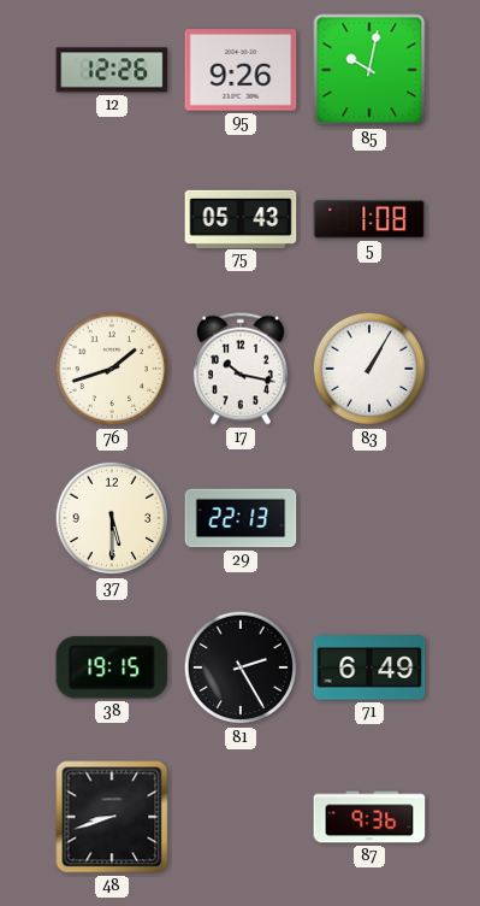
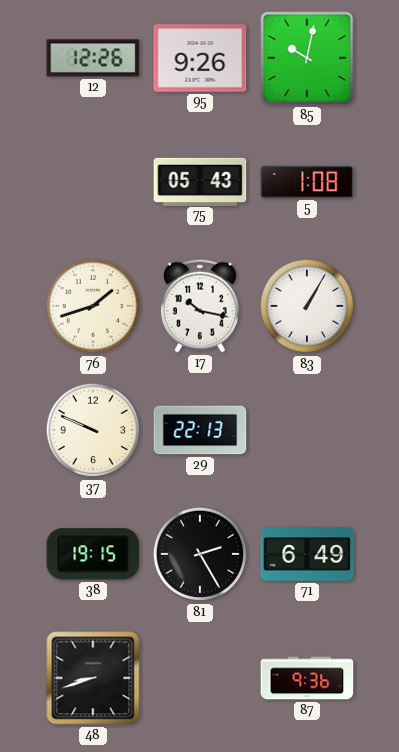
37: 5:30 -> 9:49
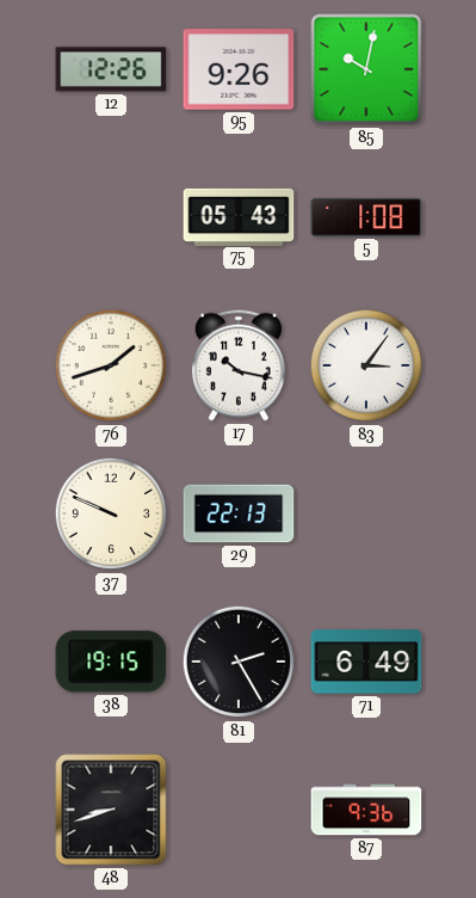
83: 1:05 -> 3:06
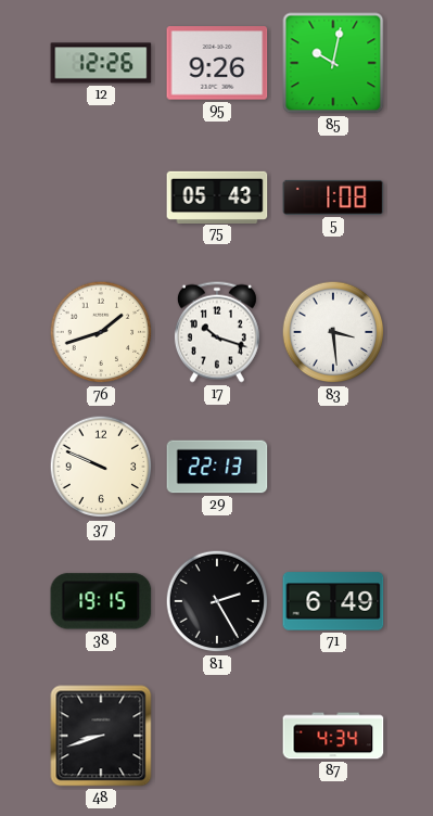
17: 10:17 -> 10:18
83: 3:06 -> 3:29
87: 9:36 -> 4:34
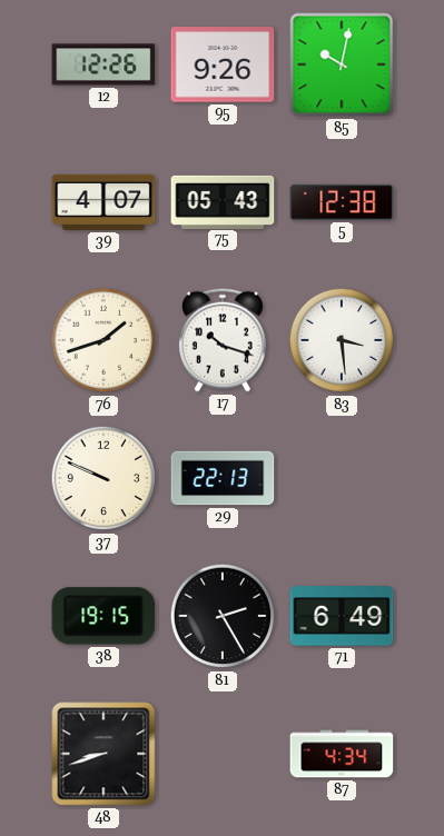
39: none -> 4:07
5: 1:08 -> 12:38
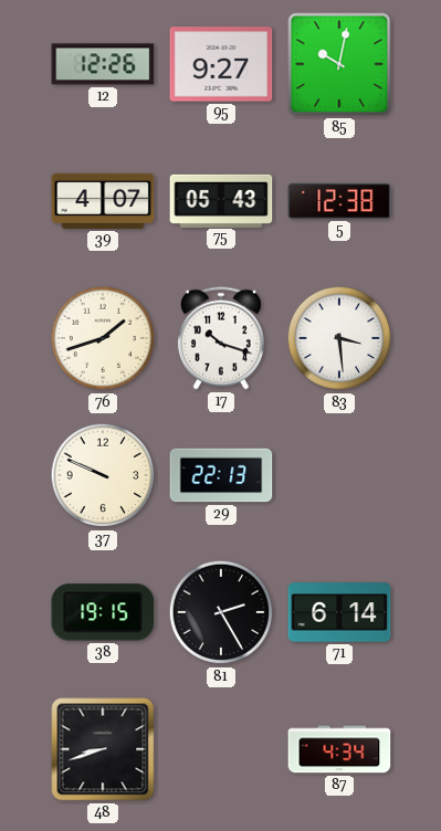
95: 9:26 -> 9:27
71: 6:49 -> 6:14
